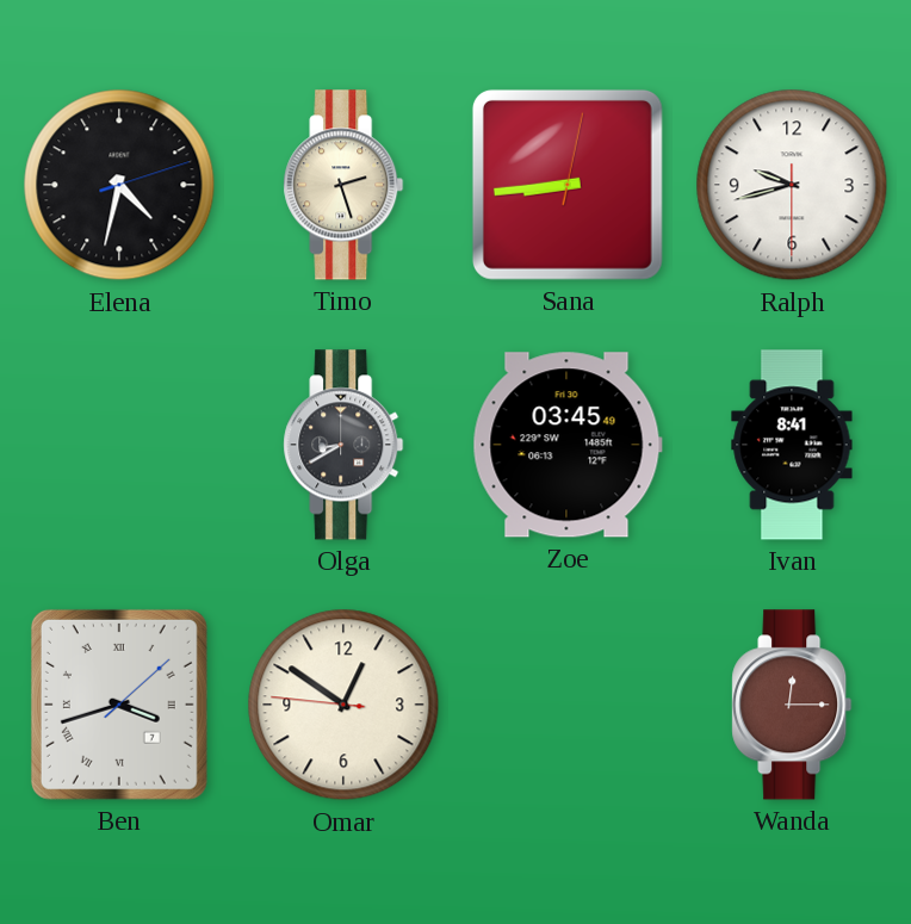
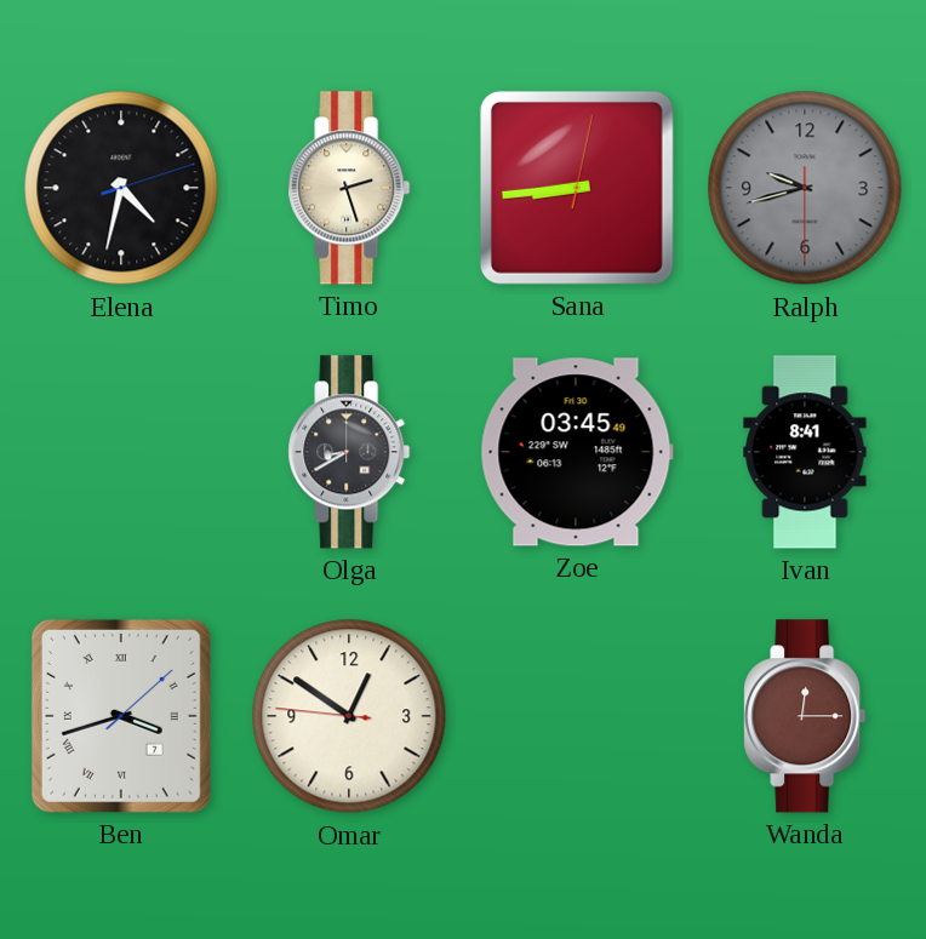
Ralph dial: white -> grey
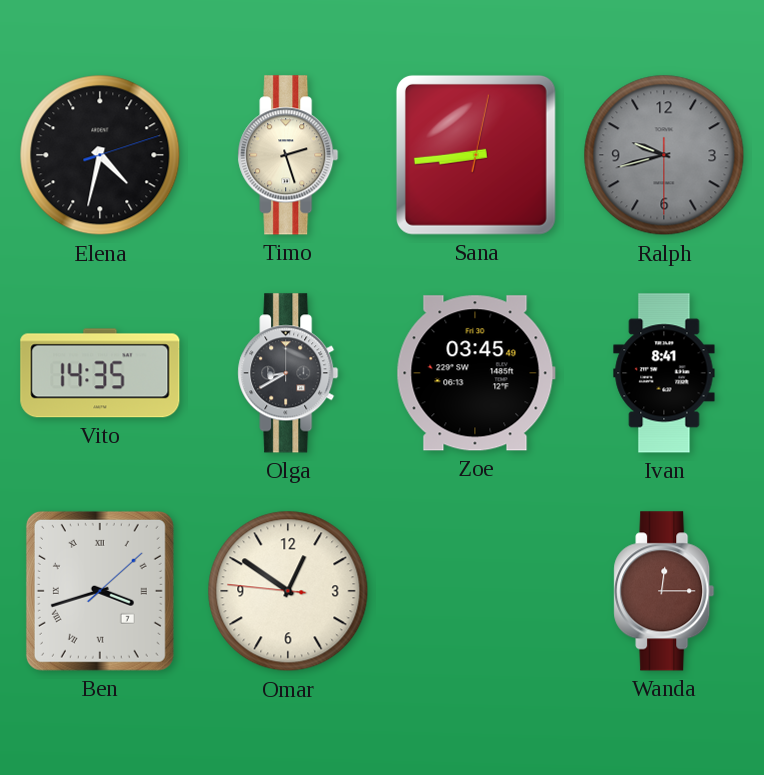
Vito: none -> 14:35
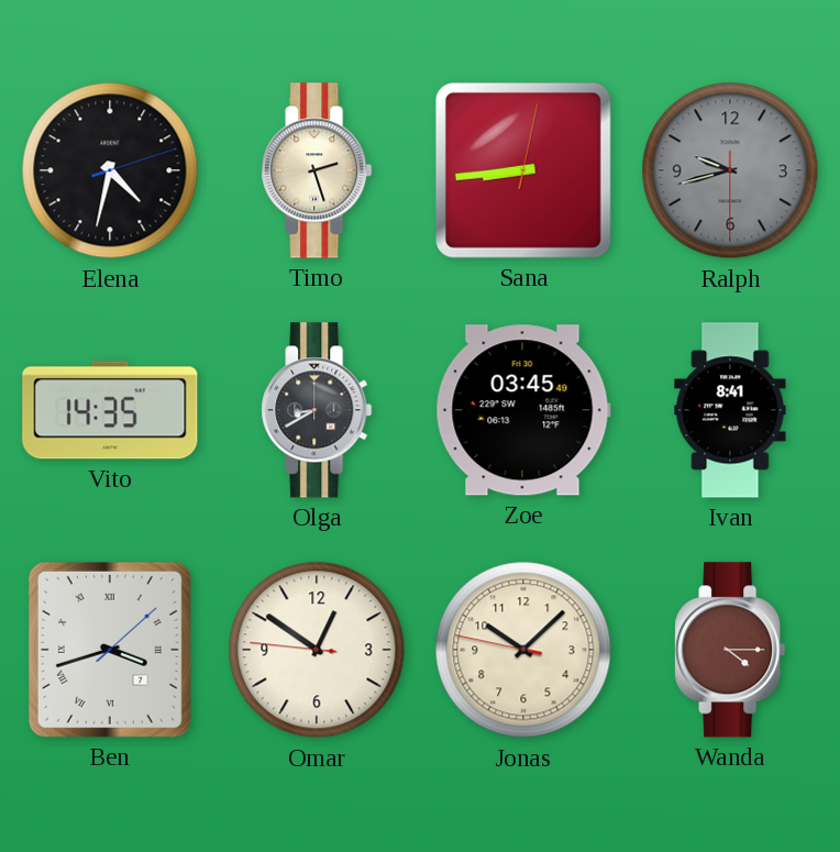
Jonas: none -> 10:07
Wanda: 12:15 -> 4:15
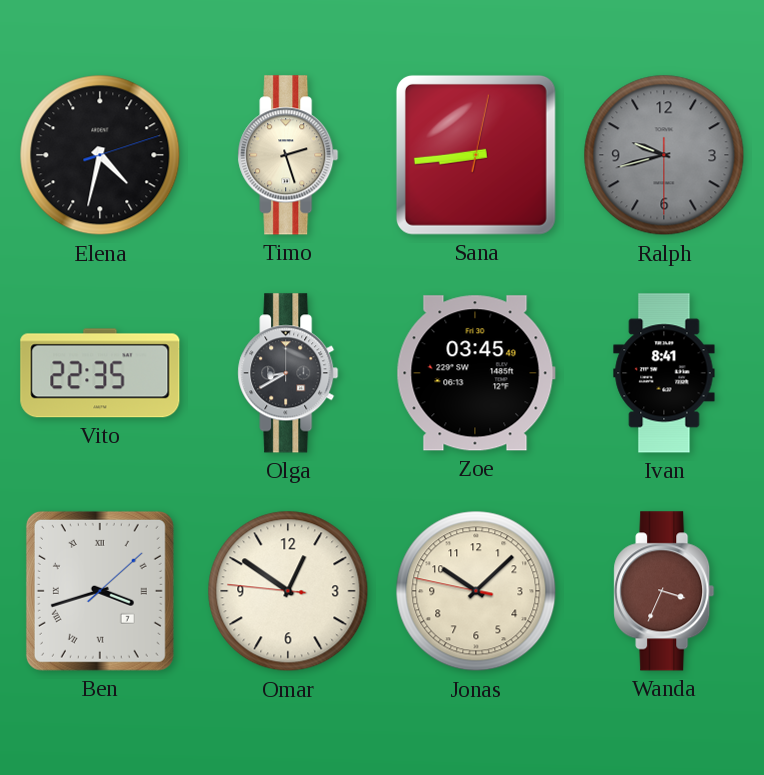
Vito: 14:35 -> 22:35
Wanda: 4:15 -> 3:34
